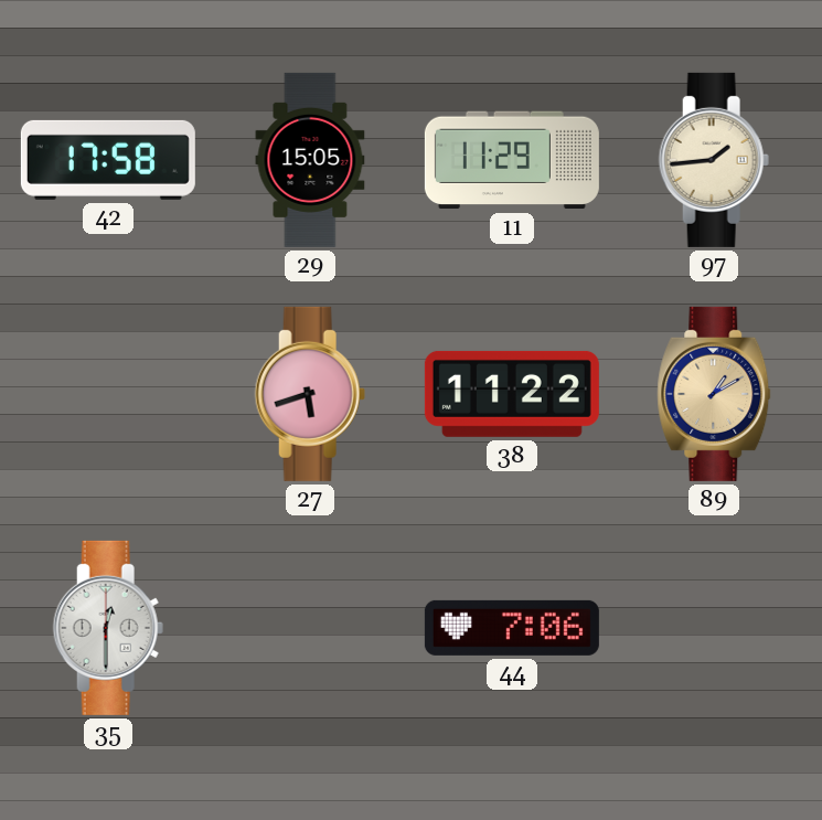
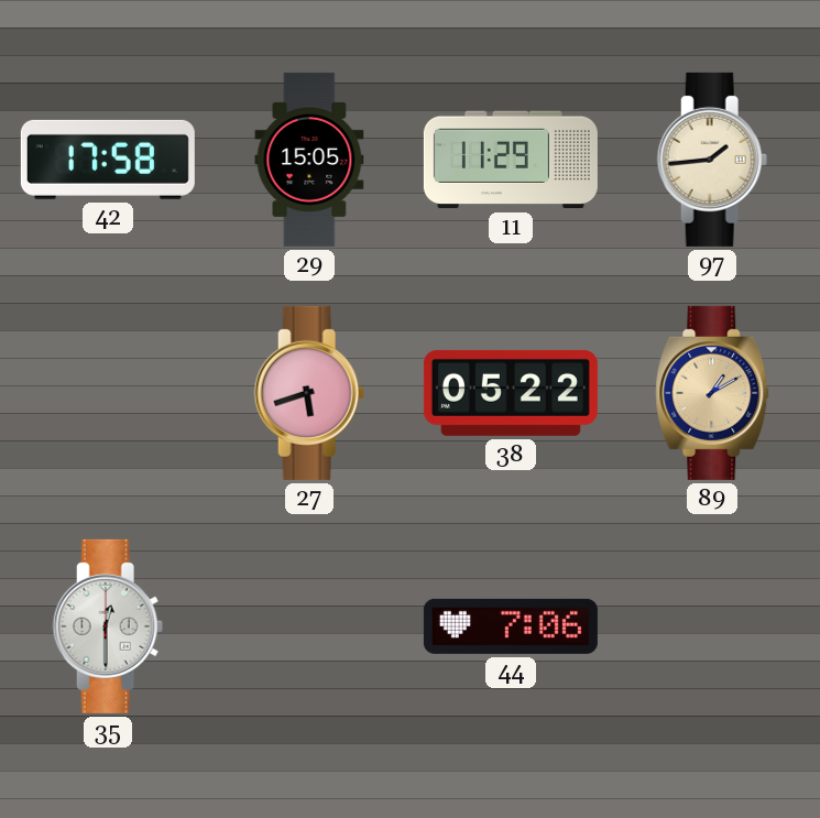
38: 11:22 -> 05:22
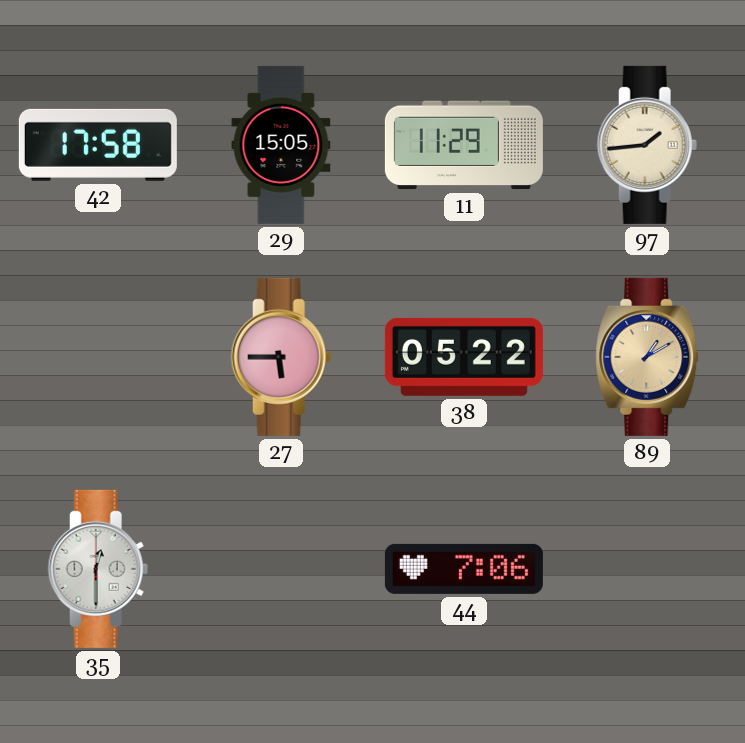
27: 5:42 -> 5:45
